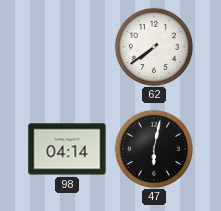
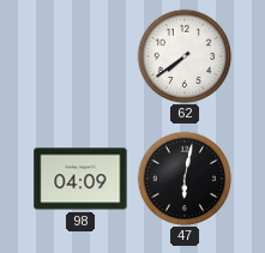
98: 04:14 -> 04:09
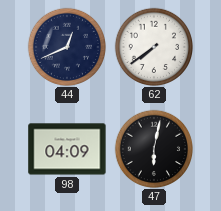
44: none -> 12:41
